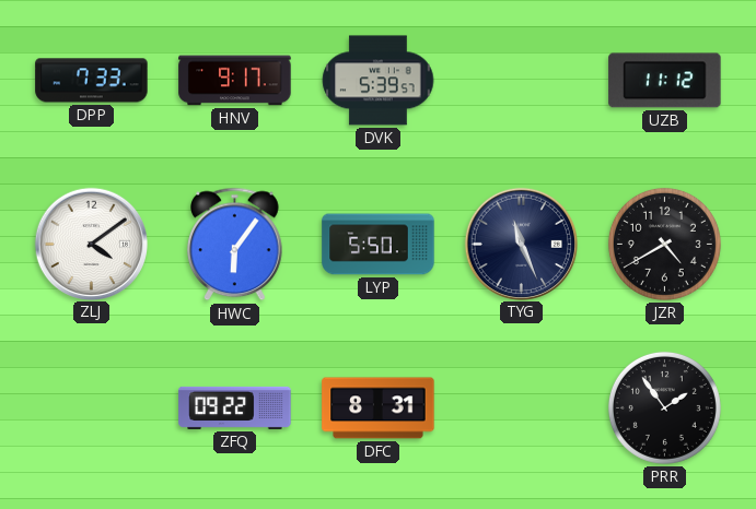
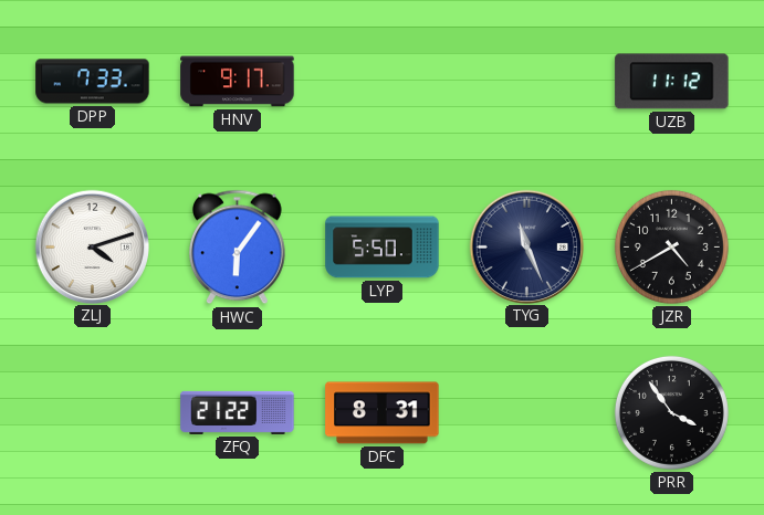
DVK: 5:39 -> none
ZLJ: 4:09 -> 4:12
ZFQ: 09:22 -> 21:22
PRR: 1:54 -> 3:54
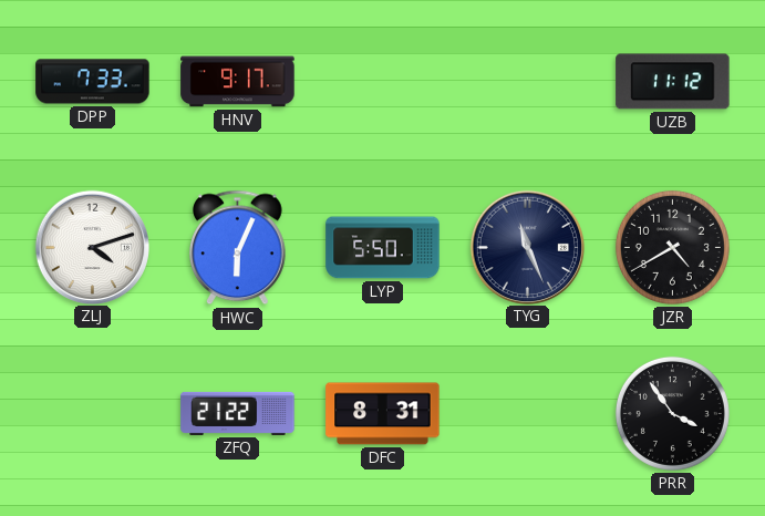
HWC: 6:06 -> 6:04
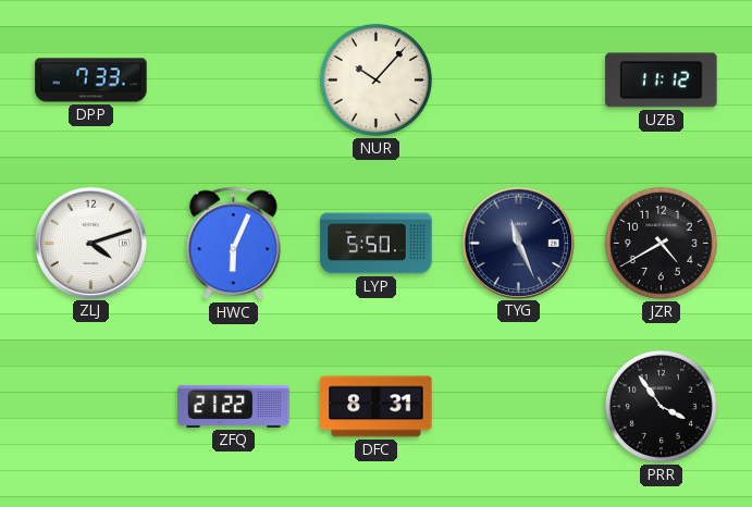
HNV: 9:17 -> none
NUR: none -> 10:07
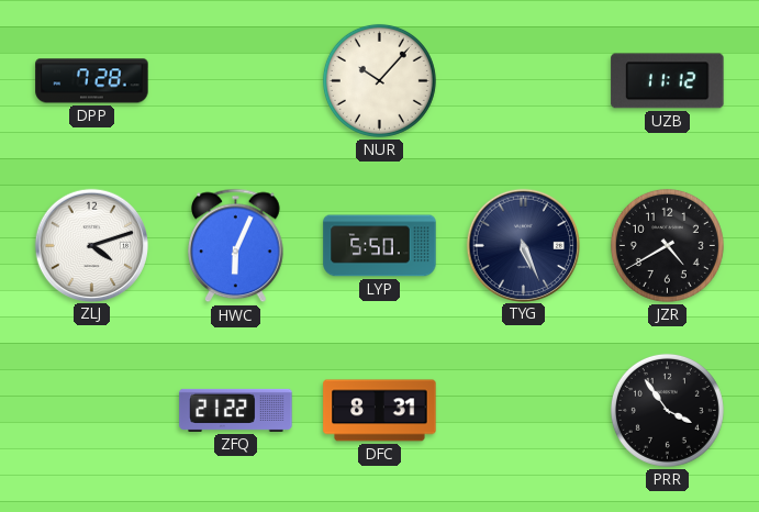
DPP: 7:33 -> 7:28
TYG: 11:26 -> 5:26
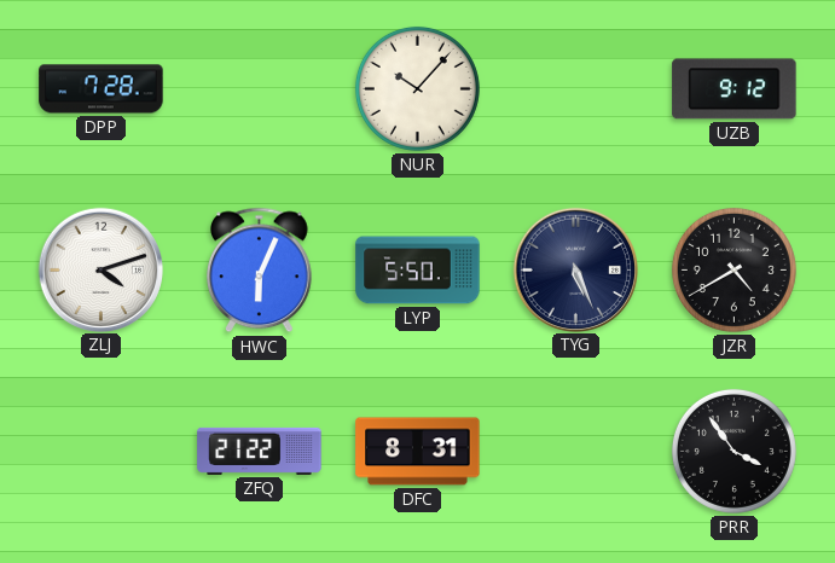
UZB: 11:12 -> 9:12
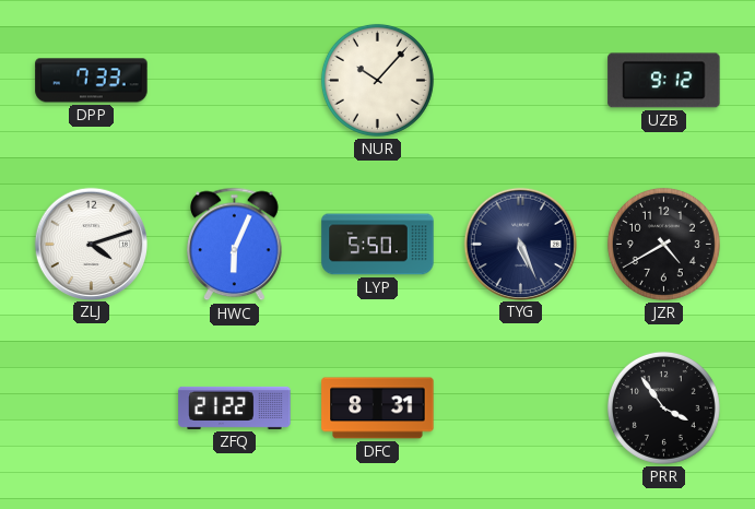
DPP: 7:28 -> 7:33
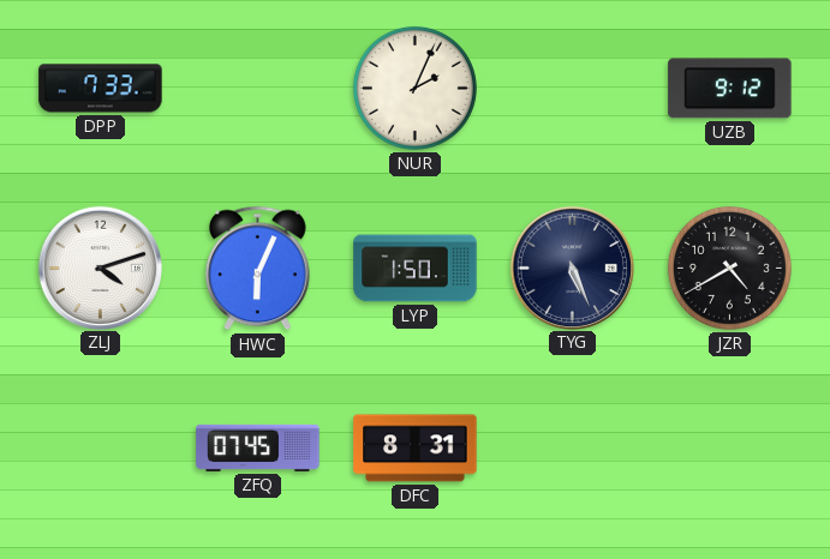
NUR: 10:07 -> 2:04
LYP: 5:50 -> 1:50
ZFQ: 21:22 -> 07:45
PRR: 3:54 -> none
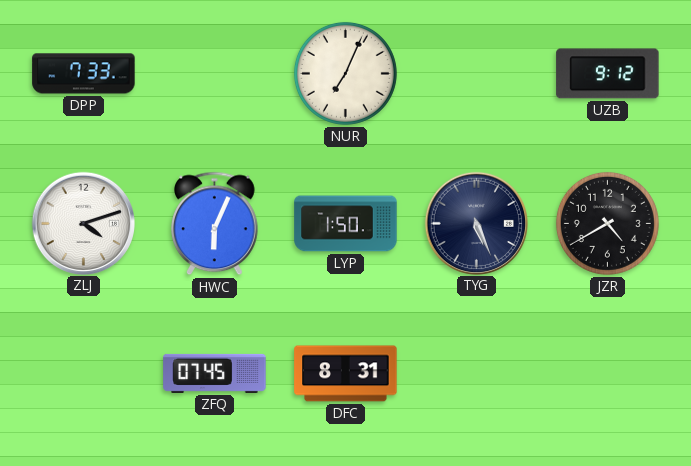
NUR: 2:04 -> 7:04
